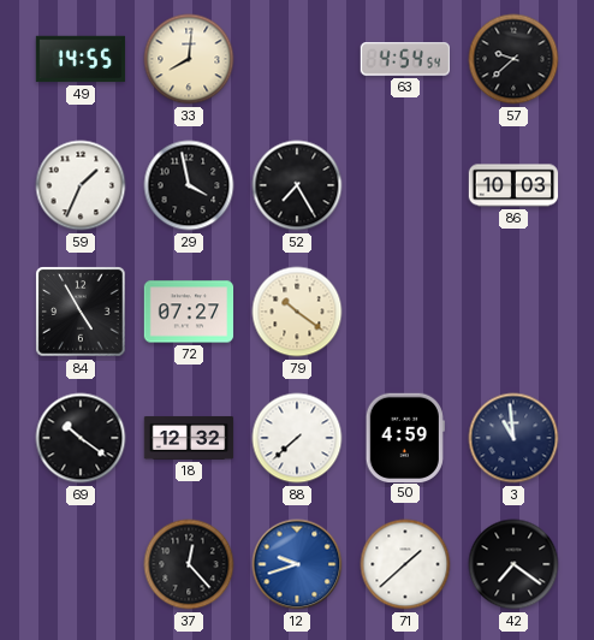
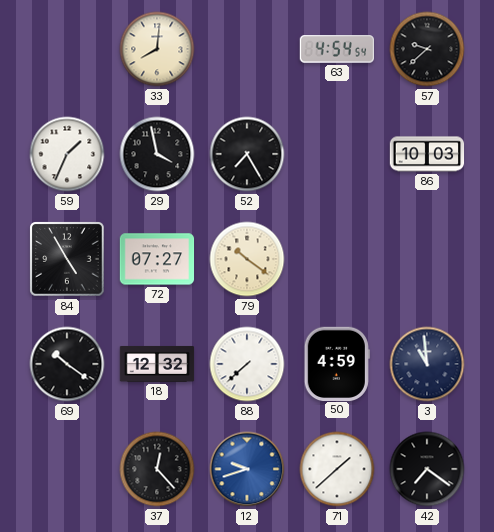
49: 14:55 -> none
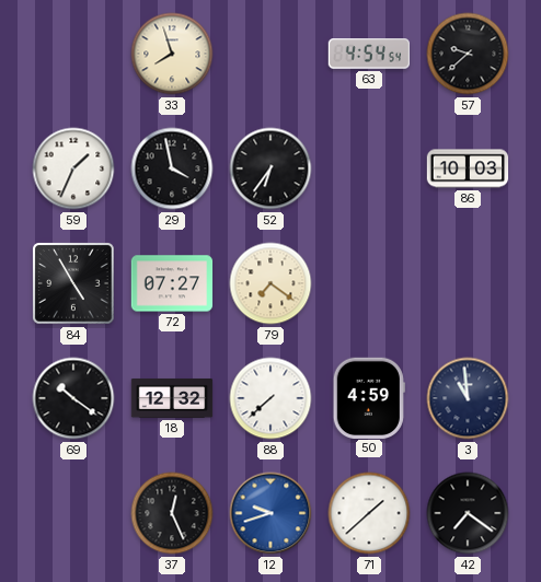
33: 8:01 -> 7:57
52: 7:25 -> 6:36
79: 10:21 -> 7:21
37: 12:23 -> 12:26
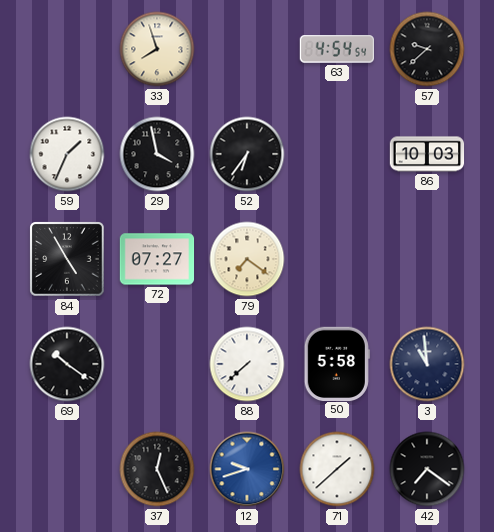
18: 12:32 -> none
50: 4:59 -> 5:58
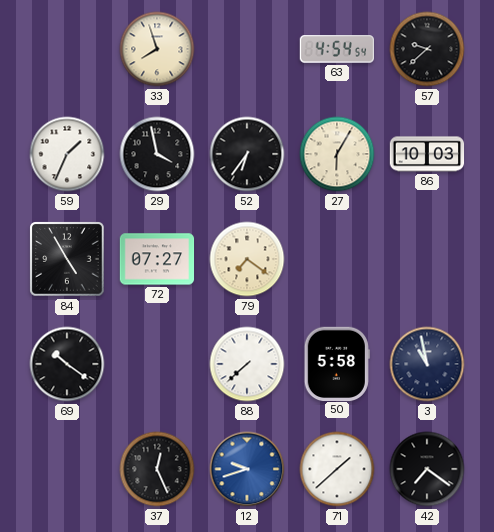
27: none -> 6:05
3: 10:59 -> 10:58
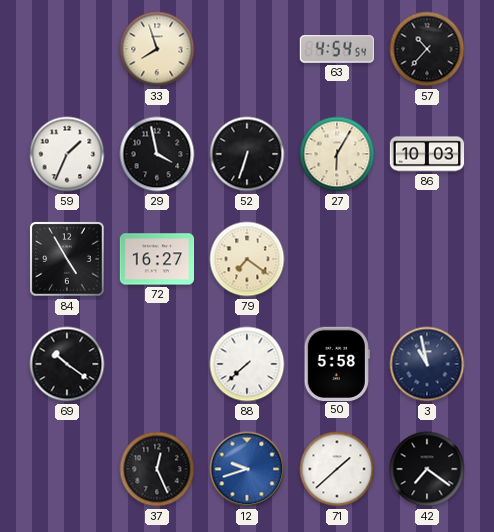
57: 9:38 -> 10:37
52: 6:36 -> 6:33
72: 07:27 -> 16:27
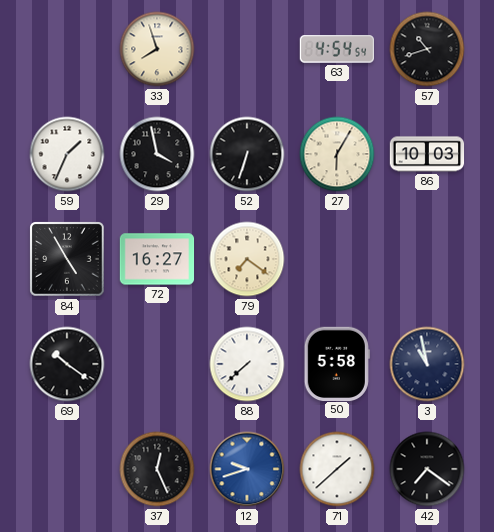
57: 10:37 -> 10:42
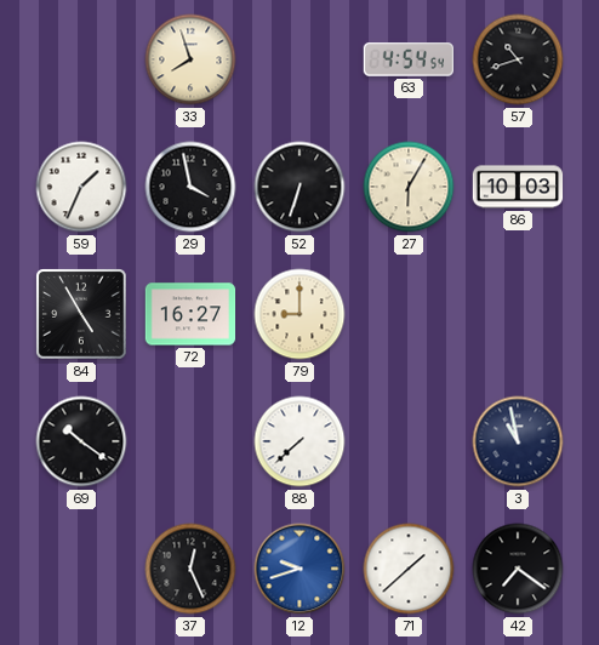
79: 7:21 -> 9:00
50: 5:58 -> none
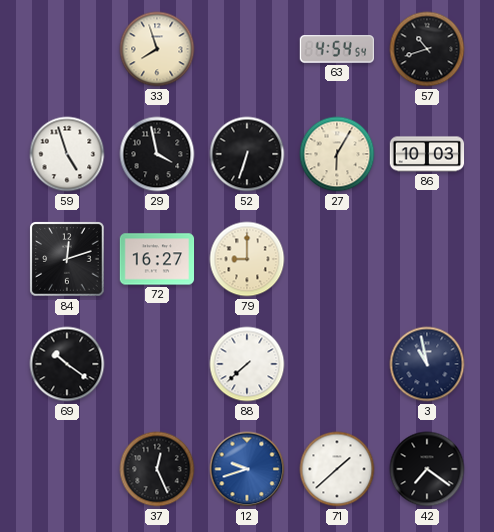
59: 1:34 -> 4:57
84: 4:55 -> 12:12
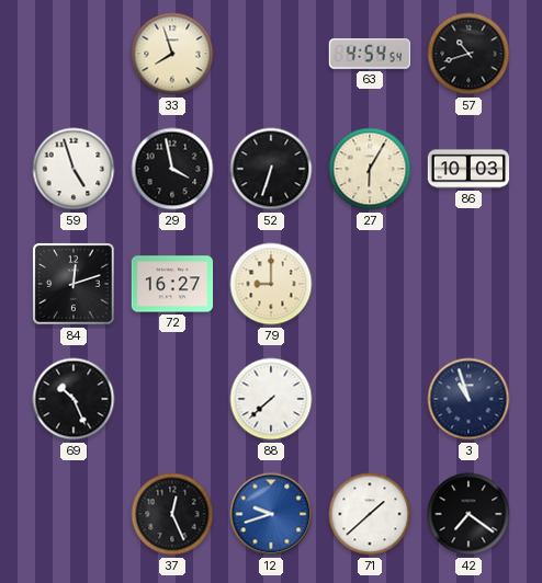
69: 10:21 -> 10:26
3: 10:58 -> 10:57
